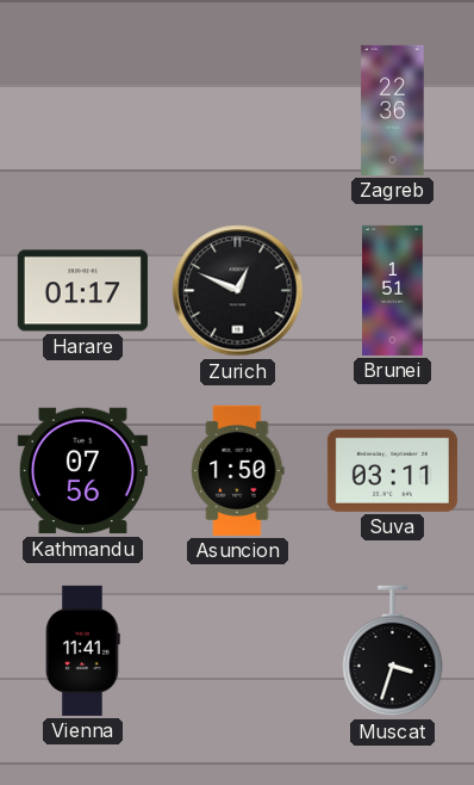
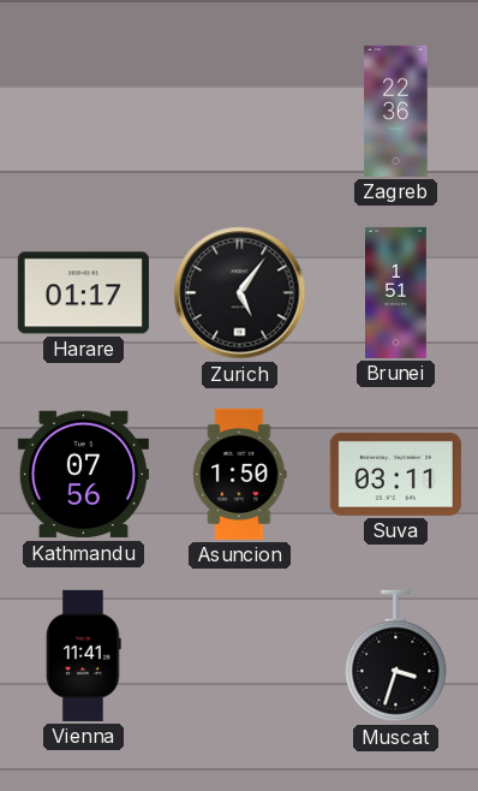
Zurich: 12:49 -> 5:06
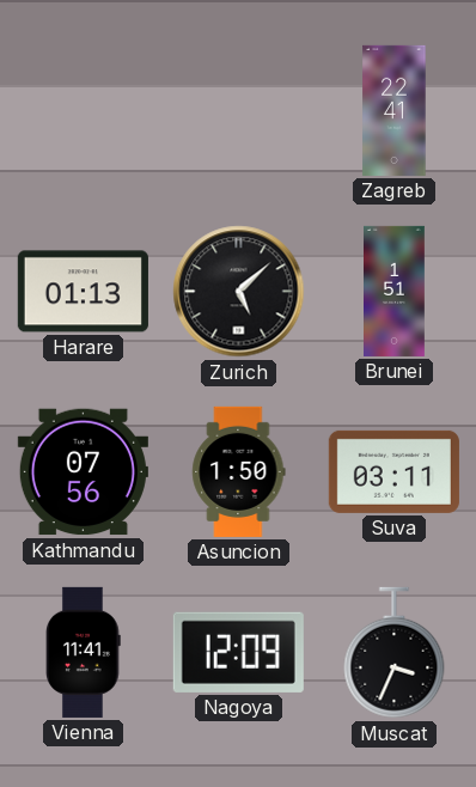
Zagreb: 22:36 -> 22:41
Harare: 01:17 -> 01:13
Zurich: 5:06 -> 5:08
Nagoya: none -> 12:09
Muscat: 3:33 -> 3:34
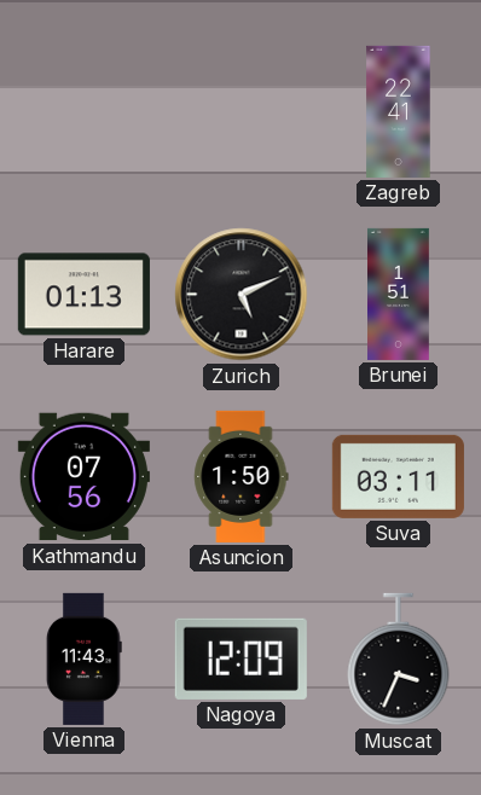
Zurich: 5:08 -> 5:11
Vienna: 11:41 -> 11:43
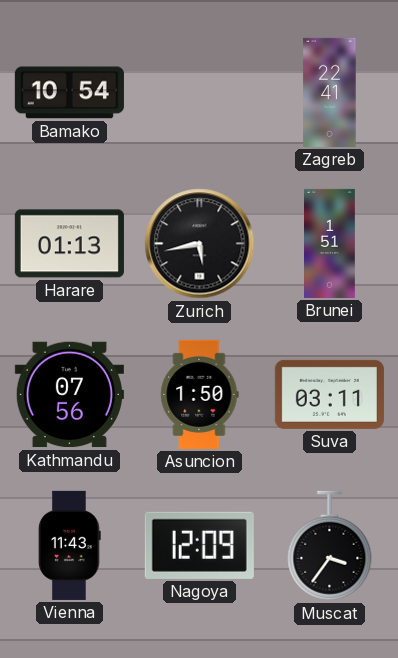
Bamako: none -> 10:54
Zurich: 5:11 -> 5:43
Muscat: 3:34 -> 3:36
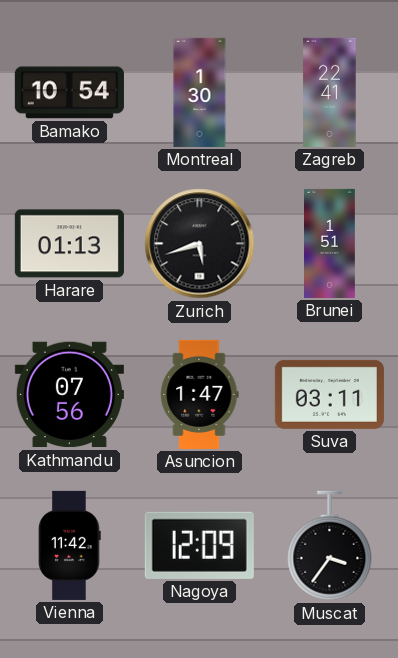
Montreal: none -> 1:30
Zurich: 5:43 -> 5:42
Asuncion: 1:50 -> 1:47
Vienna: 11:43 -> 11:42
